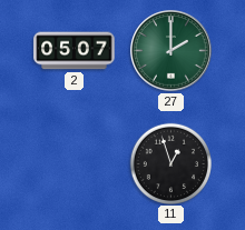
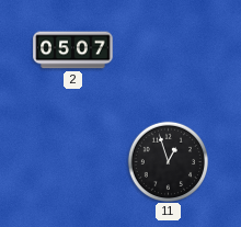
27: 2:00 -> none
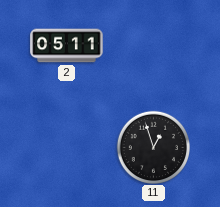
2: 05:07 -> 05:11
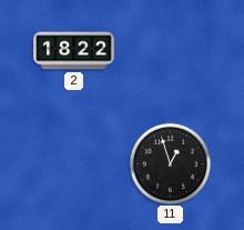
2: 05:11 -> 18:22
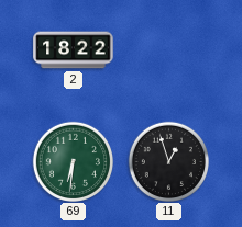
69: none -> 6:31
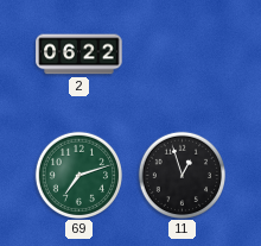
2: 18:22 -> 06:22
69: 6:31 -> 7:12
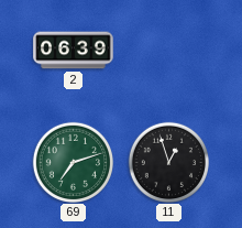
2: 06:22 -> 06:39
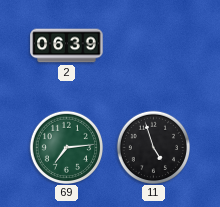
69: 7:12 -> 7:14
11: 12:57 -> 4:57
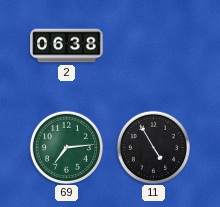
2: 06:39 -> 06:38
11: 4:57 -> 4:55
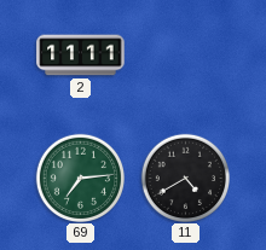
2: 06:38 -> 11:11
11: 4:55 -> 4:40
